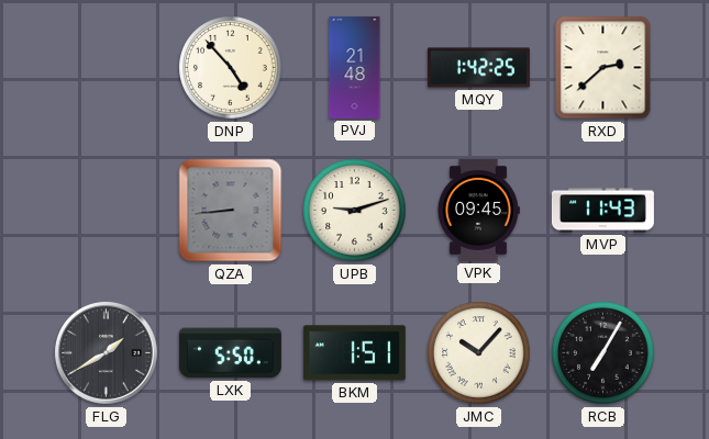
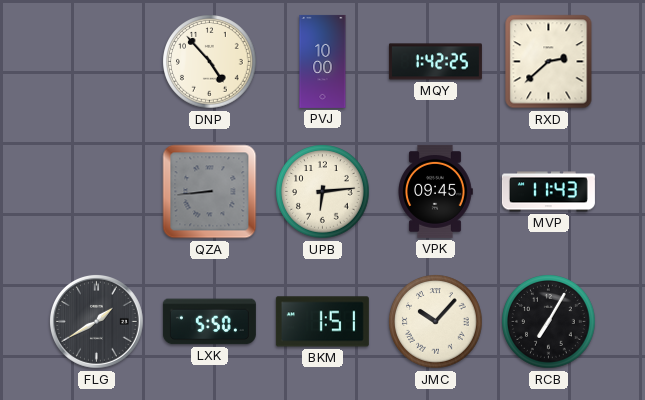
PVJ: 21:48 -> 10:00
UPB: 9:12 -> 6:14
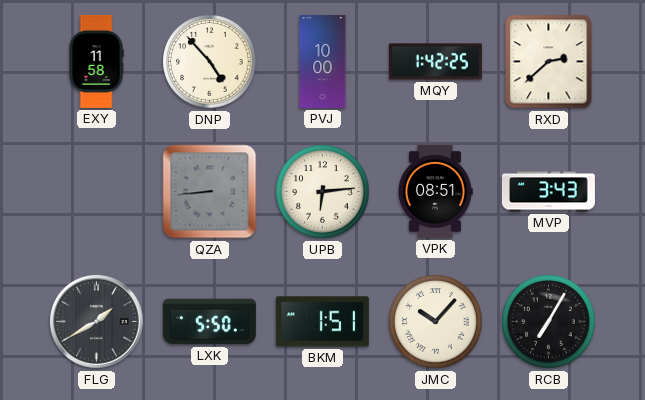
EXY: none -> 11:58
VPK: 09:45 -> 08:51
MVP: 11:43 -> 3:43
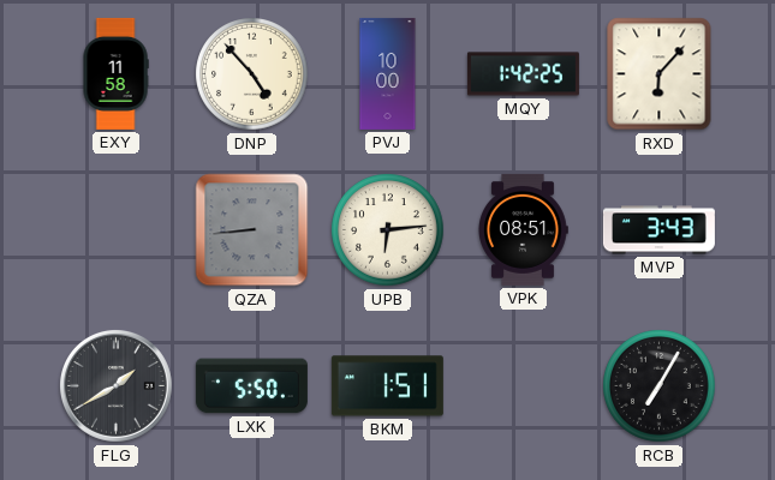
RXD: 2:38 -> 6:07
JMC: 10:07 -> none
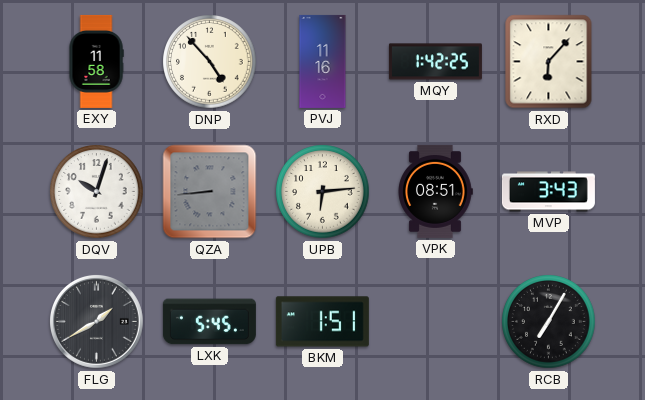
PVJ: 10:00 -> 11:16
DQV: none -> 10:03
LXK: 5:50 -> 5:45
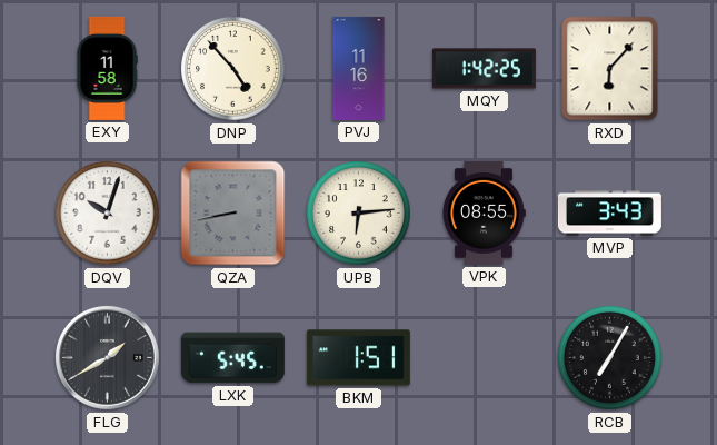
QZA: 8:44 -> 8:43
VPK: 08:51 -> 08:55
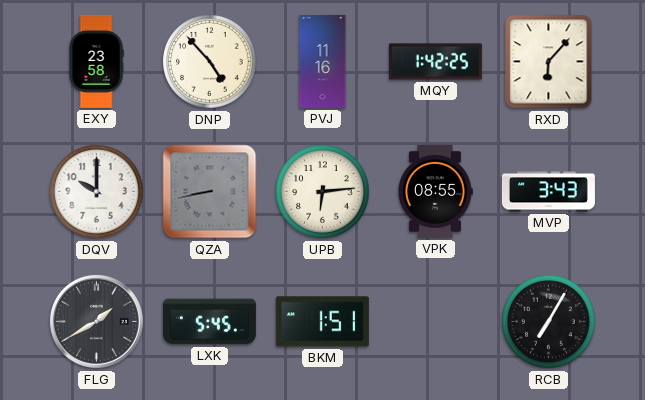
EXY: 11:58 -> 23:58
DQV: 10:03 -> 10:00
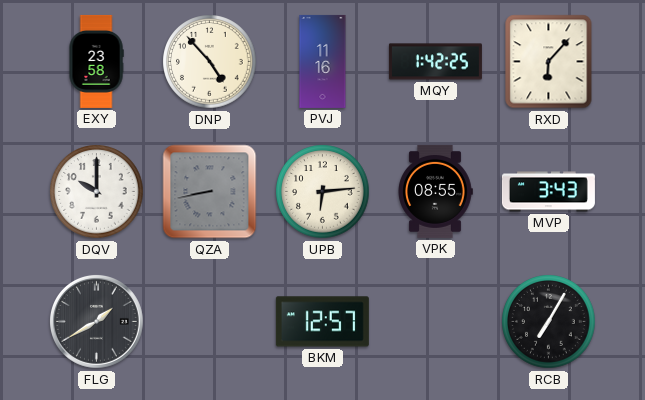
LXK: 5:45 -> none
BKM: 1:51 -> 12:57
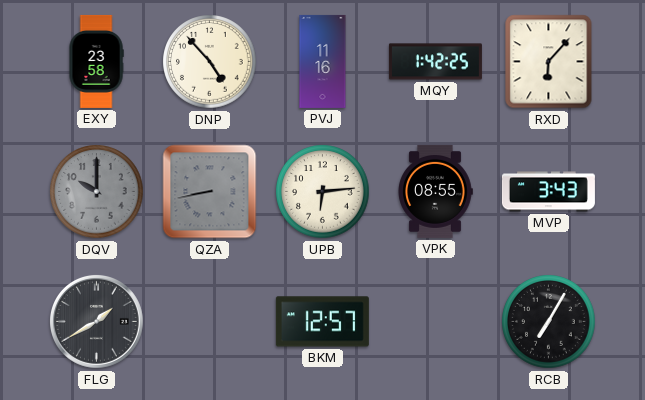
DQV dial: white -> grey
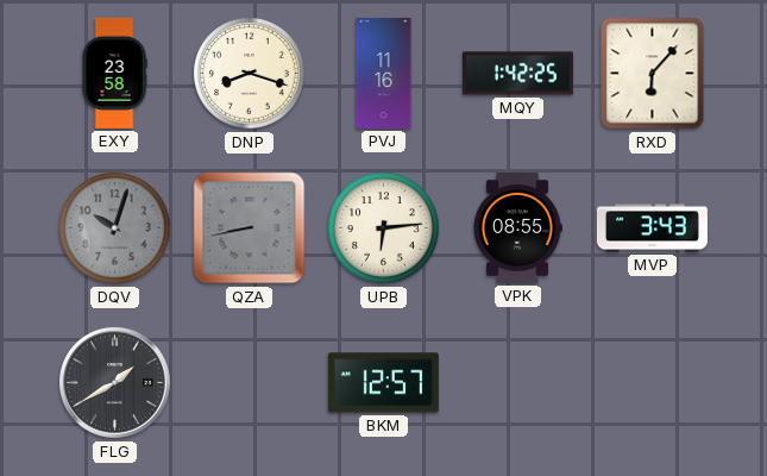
DNP: 4:53 -> 8:18
DQV: 10:00 -> 10:03
RCB: 7:05 -> none
